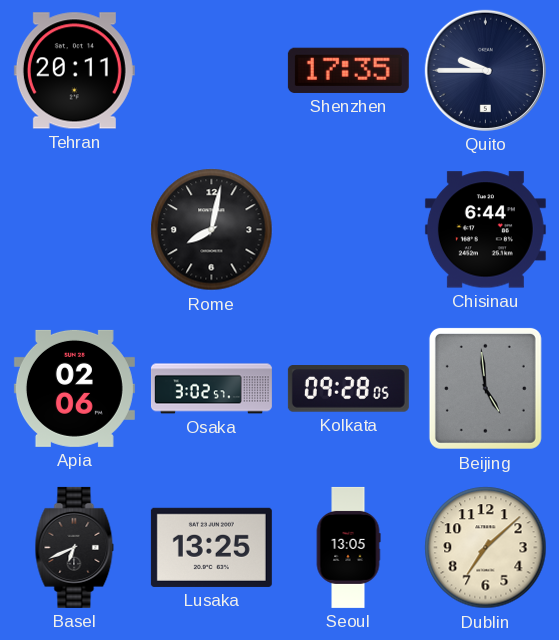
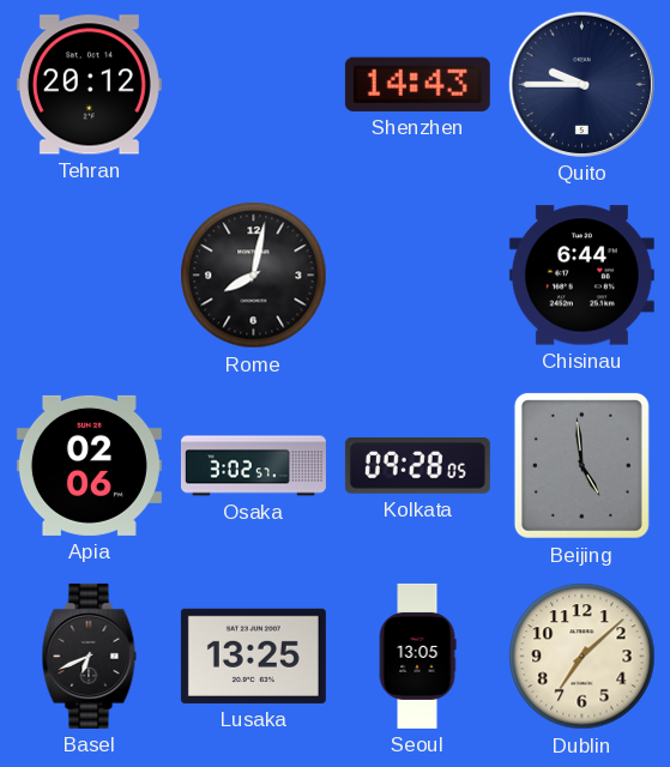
Tehran: 20:11 -> 20:12
Shenzhen: 17:35 -> 14:43
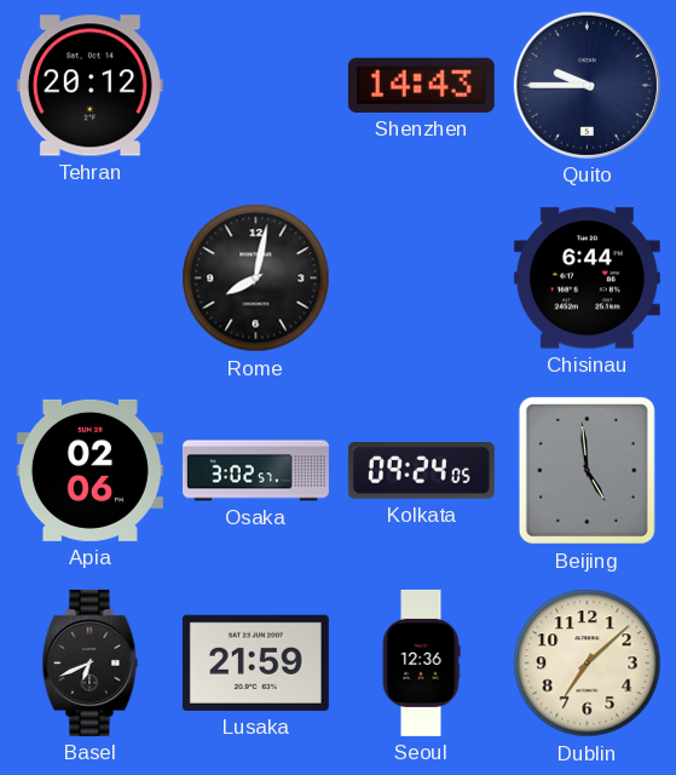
Kolkata: 09:28 -> 09:24
Lusaka: 13:25 -> 21:59
Seoul: 13:05 -> 12:36
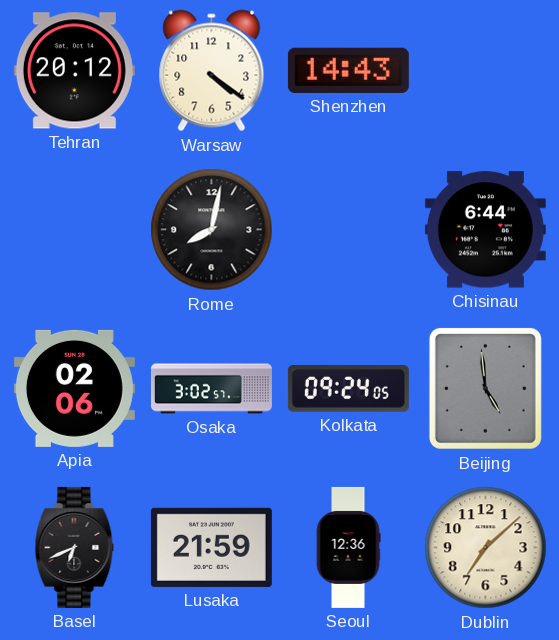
Warsaw: none -> 4:21
Quito: 9:45 -> none
